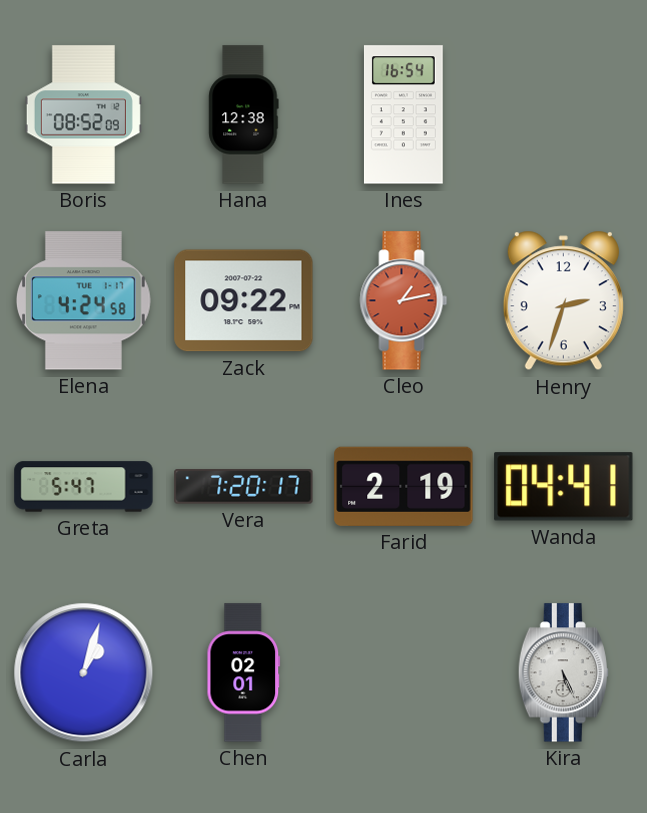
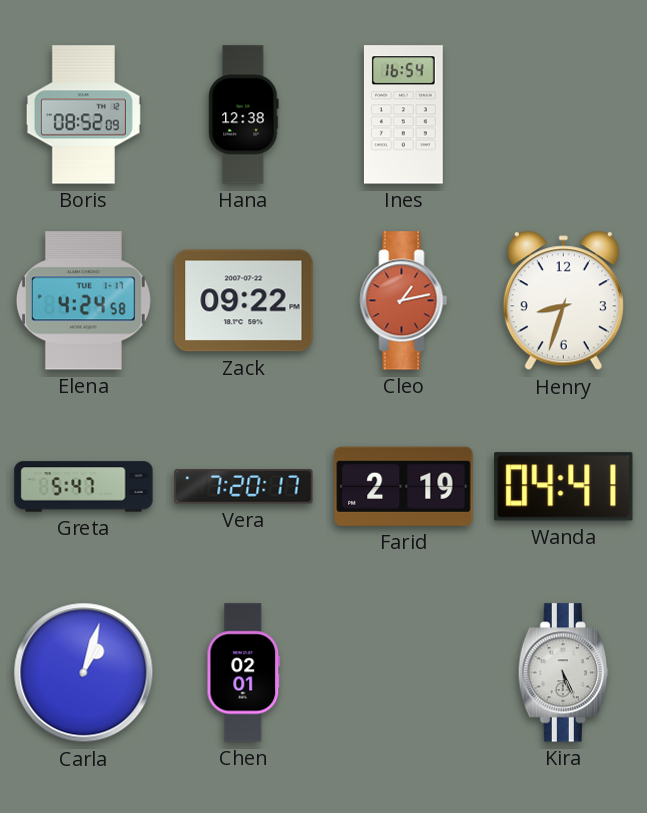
Henry: 2:33 -> 8:33
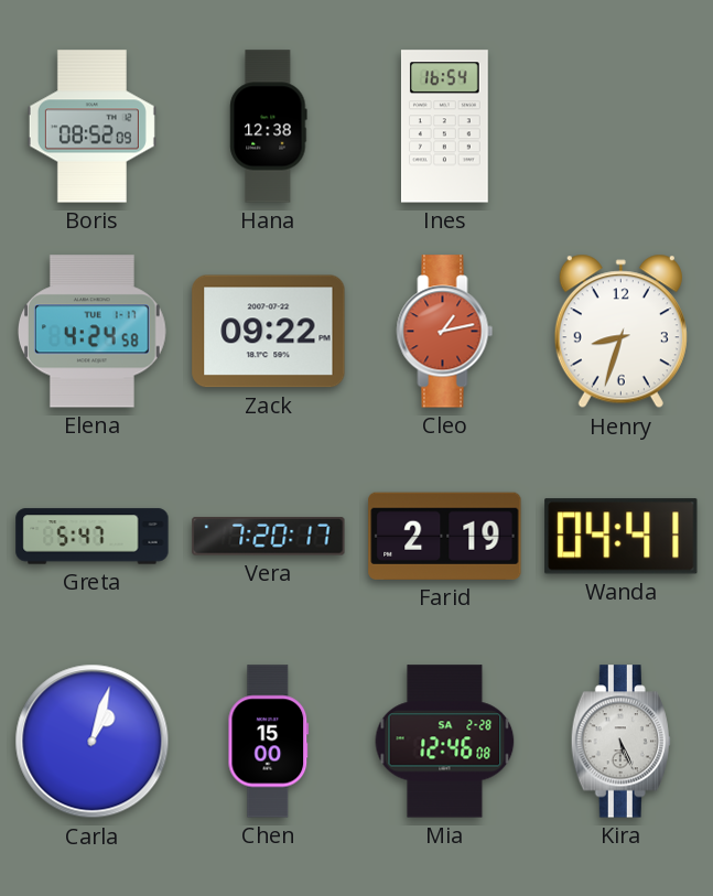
Chen: 02:01 -> 15:00
Mia: none -> 12:46
